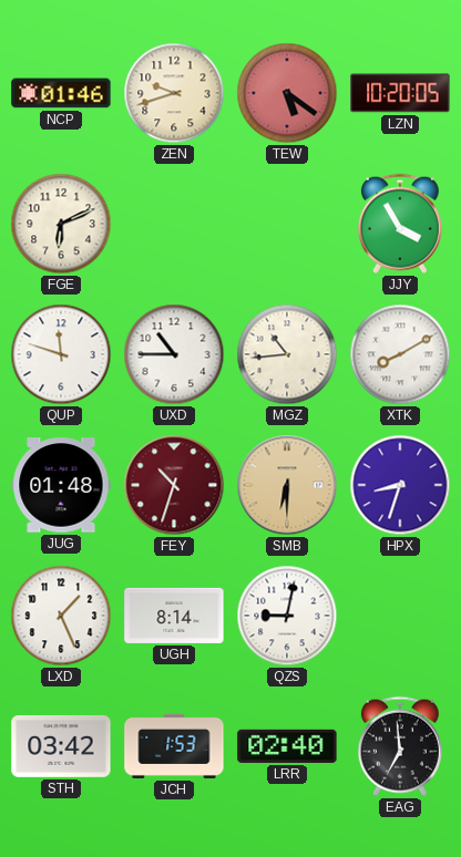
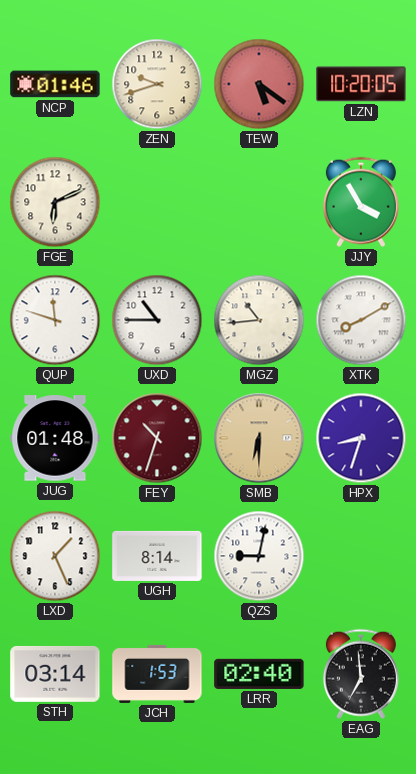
STH: 03:42 -> 03:14
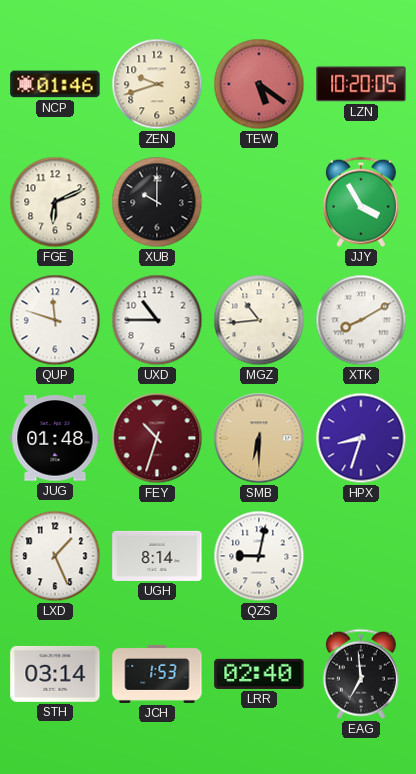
XUB: none -> 10:00
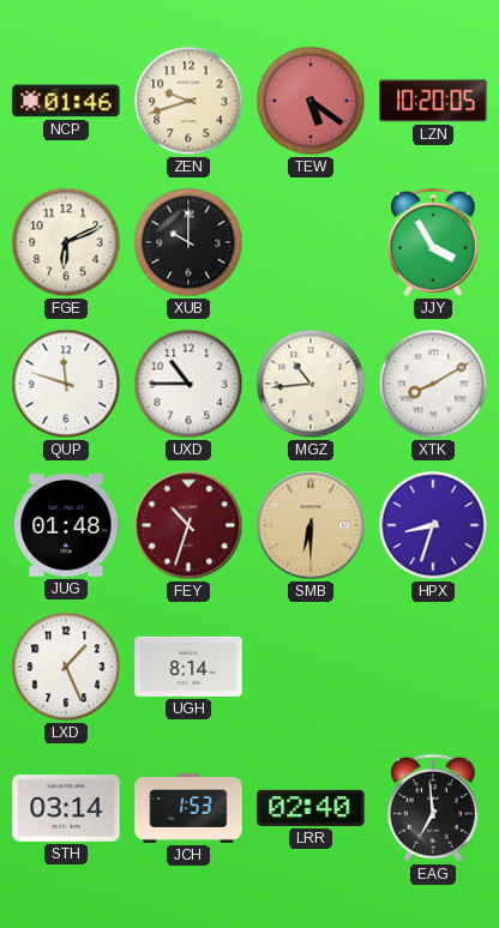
QZS: 9:02 -> none
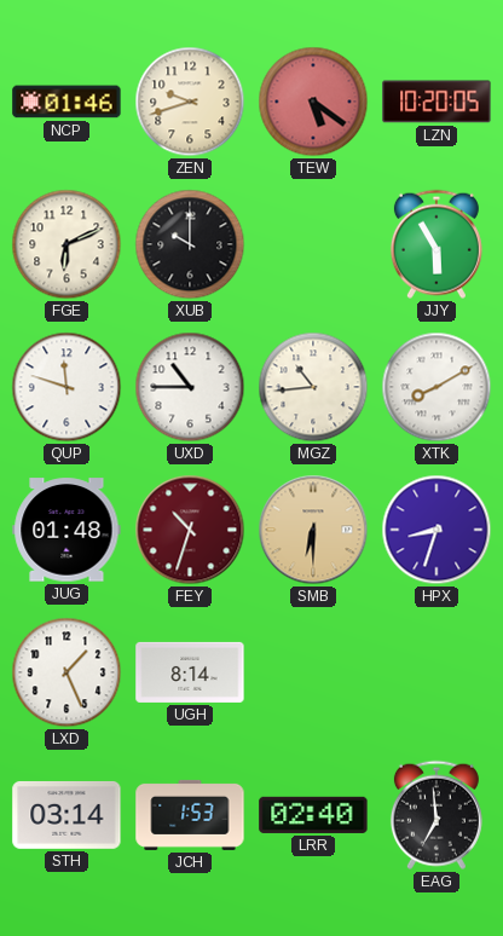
JJY: 3:55 -> 5:55
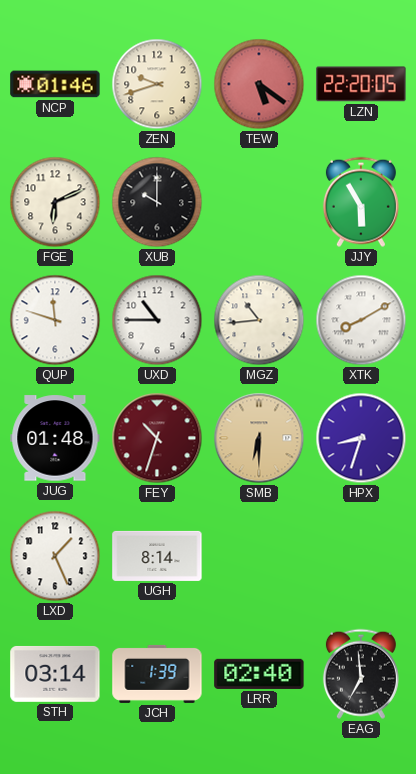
LZN: 10:20 -> 22:20
JCH: 1:53 -> 1:39
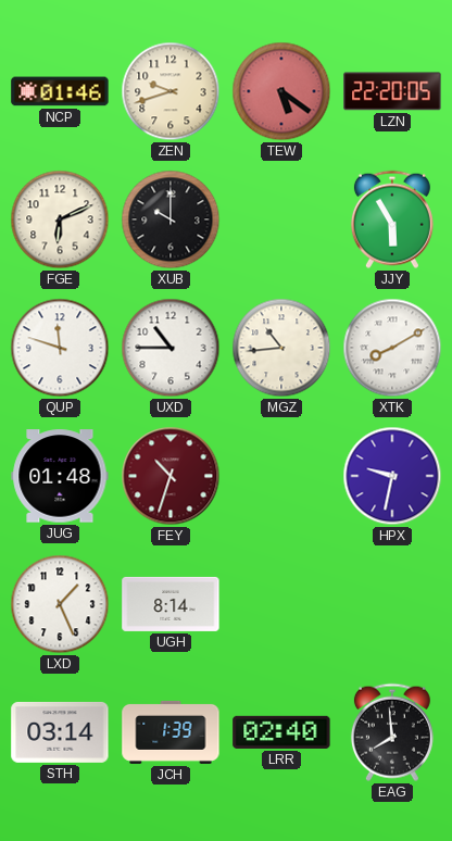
SMB: 6:30 -> none
HPX: 8:33 -> 9:32
EAG: 6:59 -> 7:59
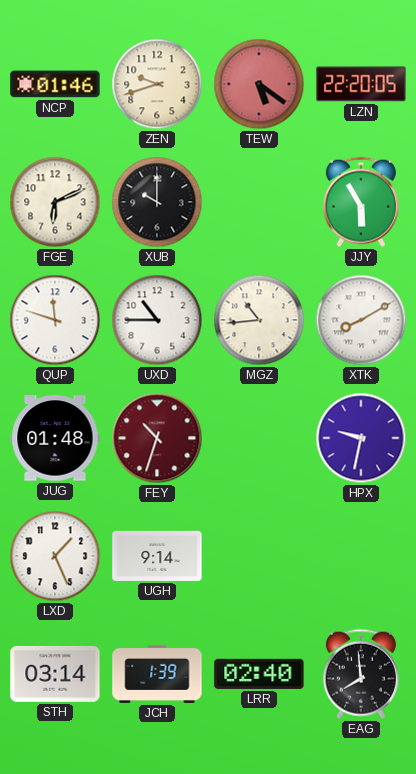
UGH: 8:14 -> 9:14
